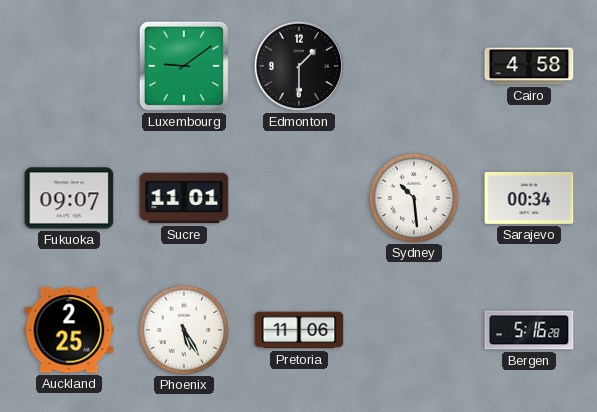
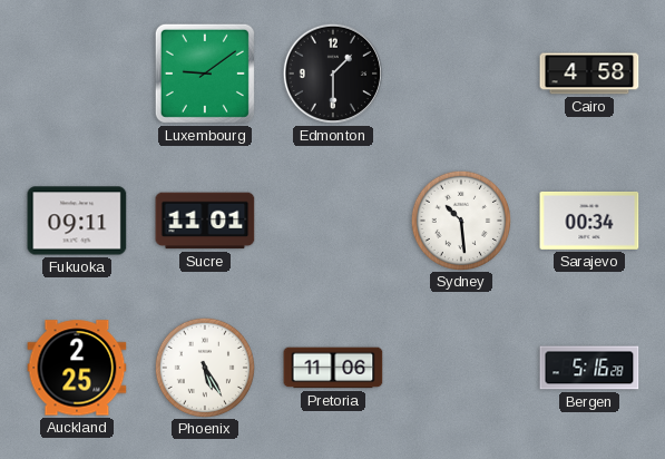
Fukuoka: 09:07 -> 09:11
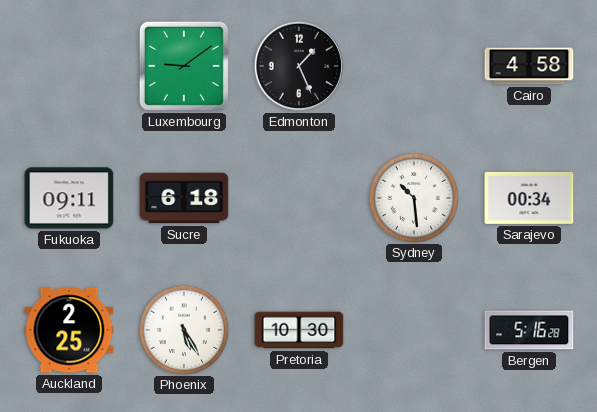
Edmonton: 1:30 -> 1:26
Sucre: 11:01 -> 6:18
Pretoria: 11:06 -> 10:30
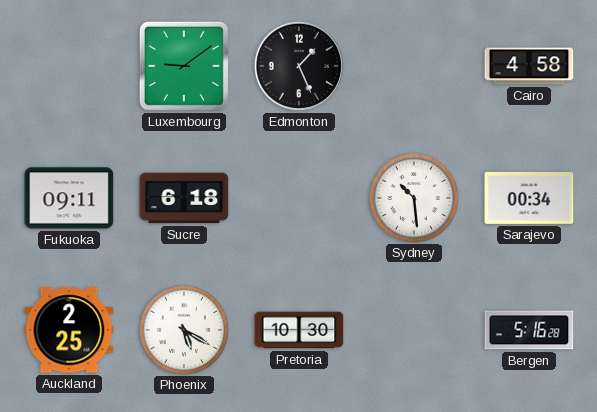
Phoenix: 5:25 -> 5:20
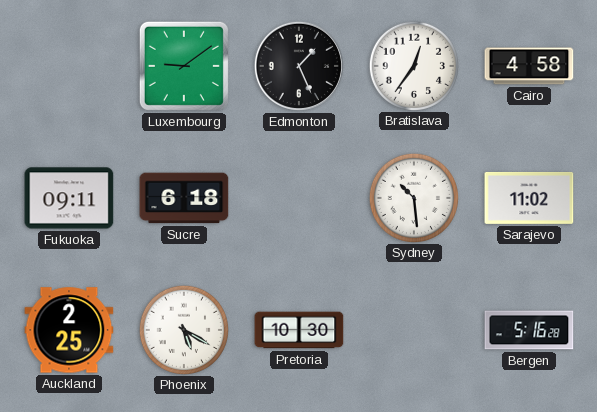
Bratislava: none -> 12:36
Sarajevo: 00:34 -> 11:02
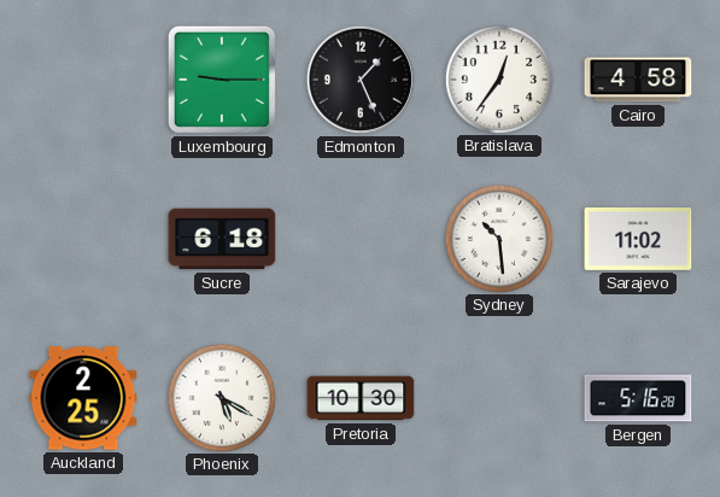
Luxembourg: 9:09 -> 9:15
Fukuoka: 09:11 -> none
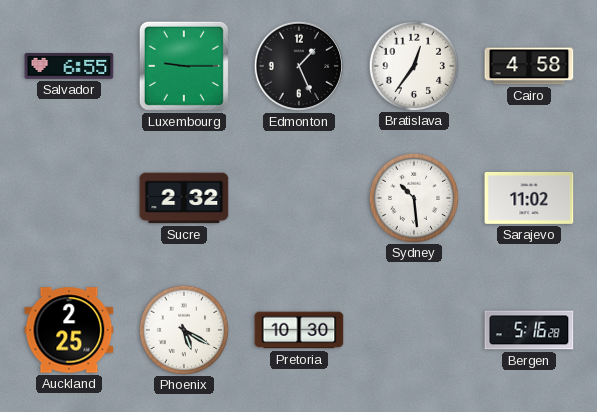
Salvador: none -> 6:55
Sucre: 6:18 -> 2:32
